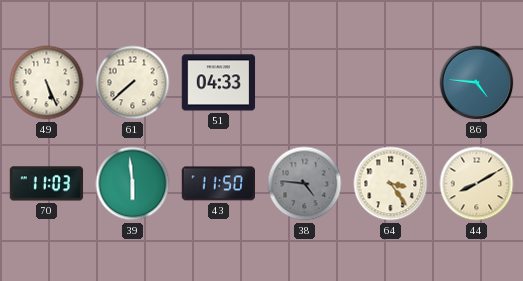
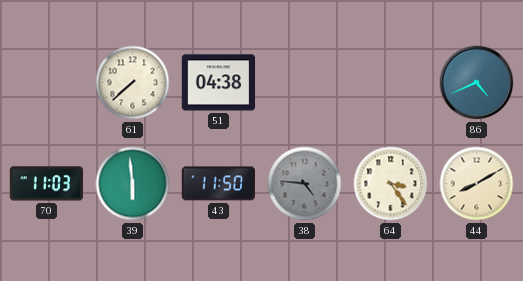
49: 5:26 -> none
51: 04:33 -> 04:38
86: 4:46 -> 4:41
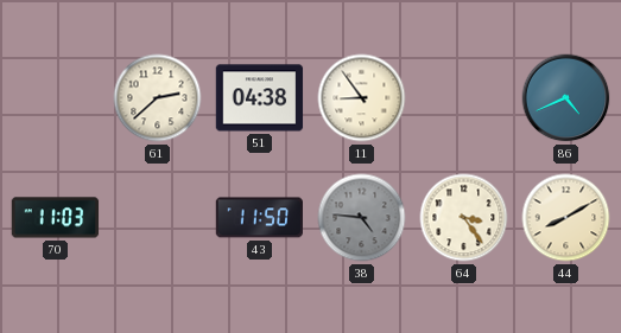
61: 7:38 -> 2:38
11: none -> 8:54
39: 5:59 -> none
